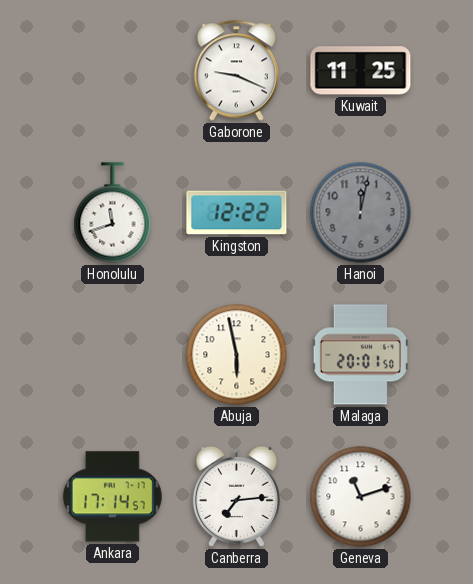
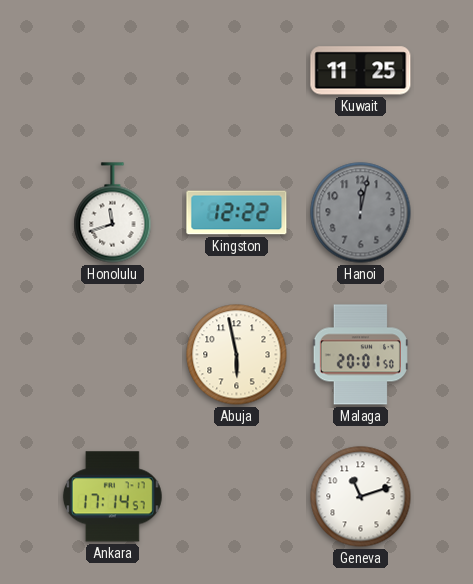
Gaborone: 9:19 -> none
Canberra: 7:14 -> none
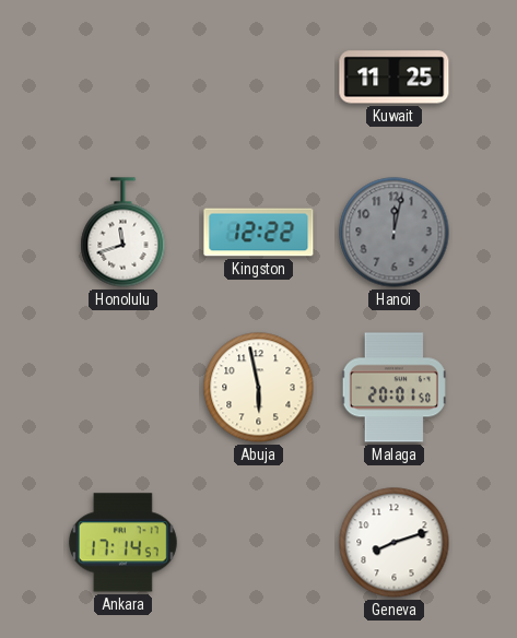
Geneva: 11:12 -> 8:12
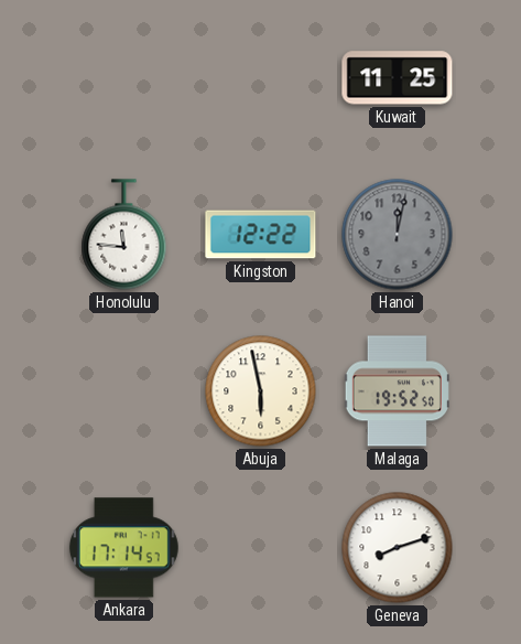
Honolulu: 11:42 -> 11:46
Malaga: 20:01 -> 19:52
